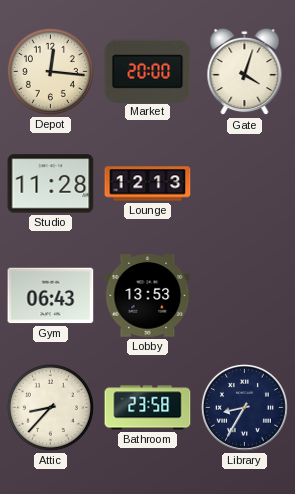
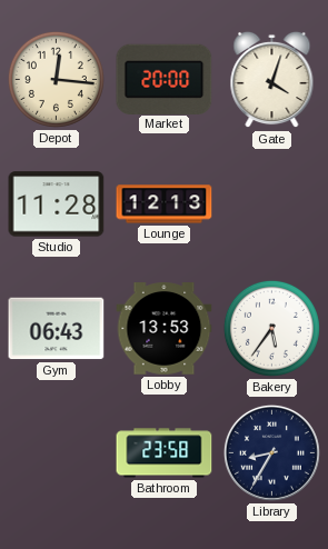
Bakery: none -> 5:36
Attic: 8:37 -> none
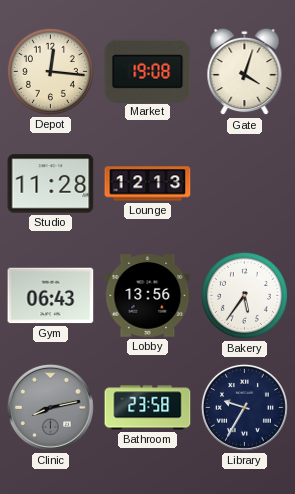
Market: 20:00 -> 19:08
Lobby: 13:53 -> 13:56
Clinic: none -> 8:13
Library: 8:35 -> 9:35
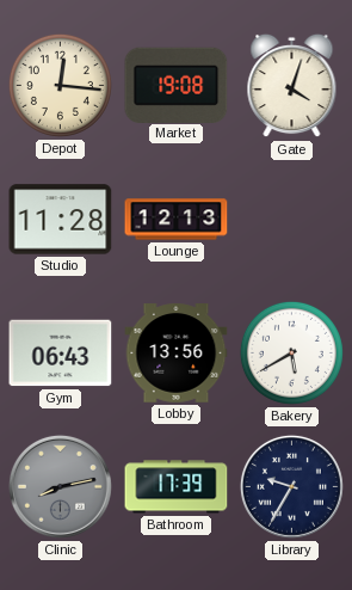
Bakery: 5:36 -> 5:40
Bathroom: 23:58 -> 17:39
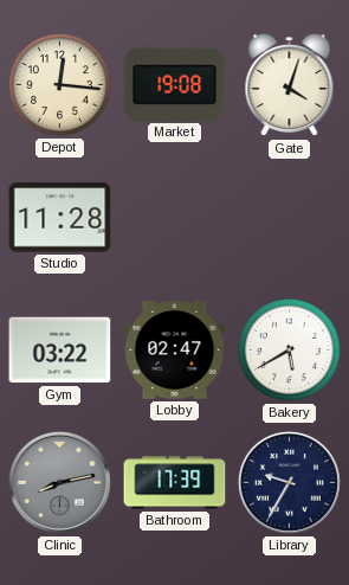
Lounge: 12:13 -> none
Gym: 06:43 -> 03:22
Lobby: 13:56 -> 02:47
